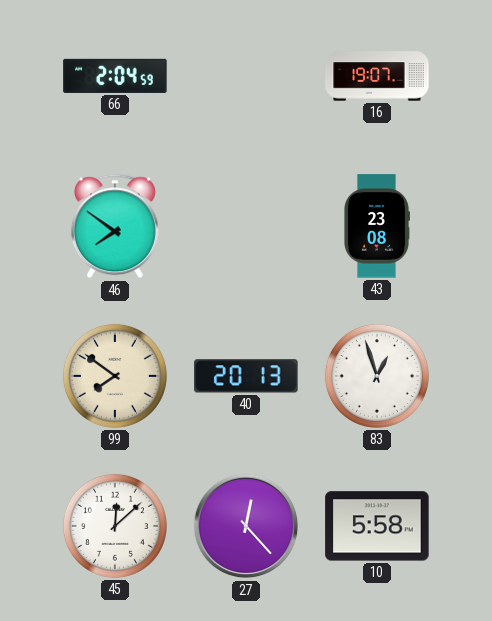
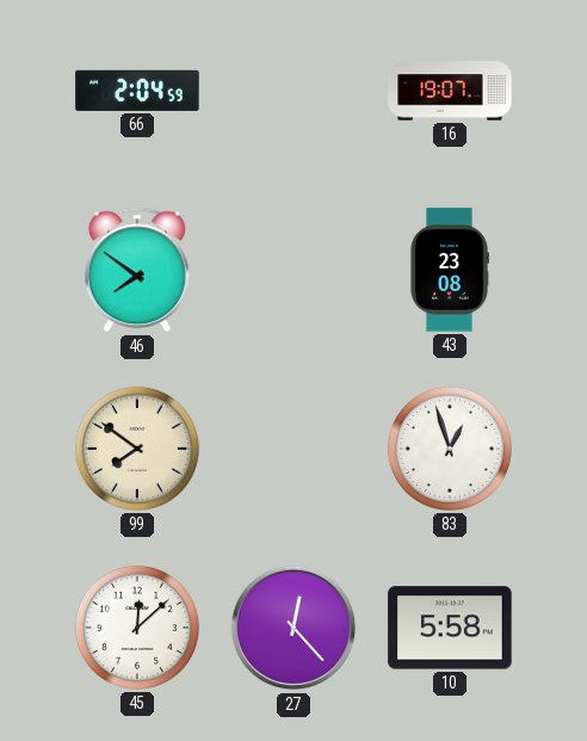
40: 20:13 -> none
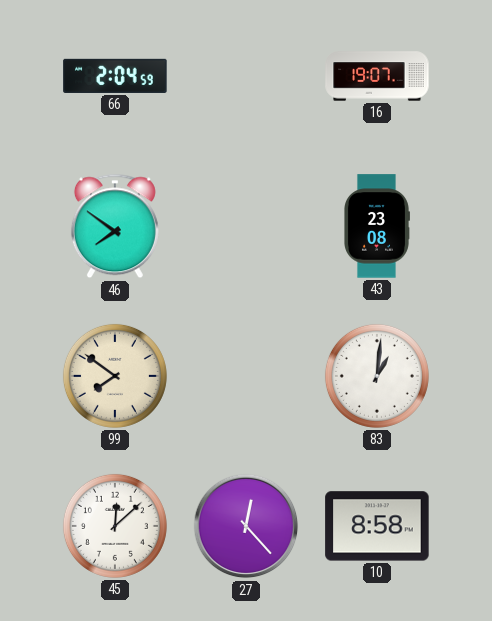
83: 12:57 -> 1:01
10: 5:58 -> 8:58
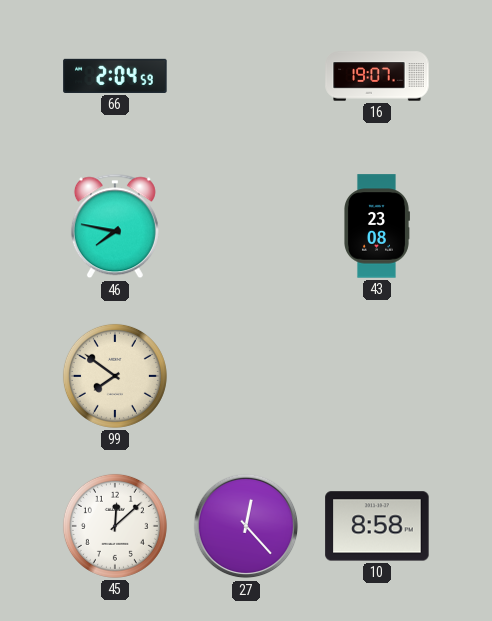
46: 7:51 -> 7:47
83: 1:01 -> none
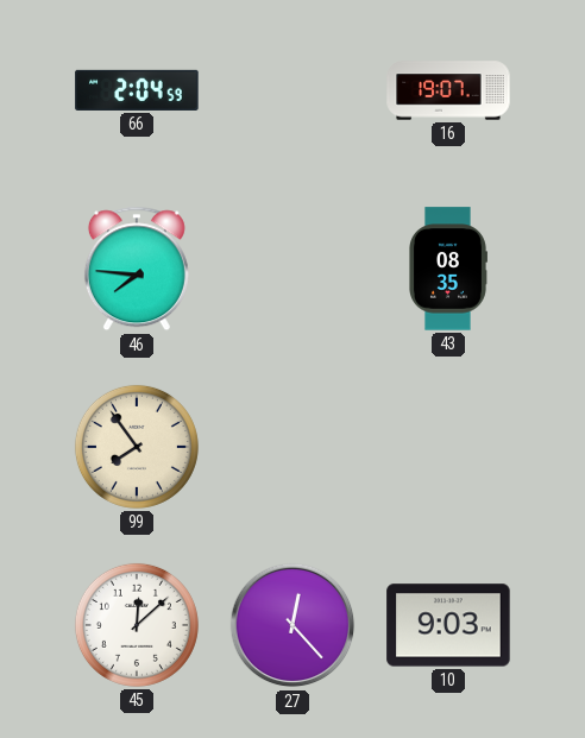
46: 7:47 -> 7:46
43: 23:08 -> 08:35
99: 7:51 -> 7:54
10: 8:58 -> 9:03
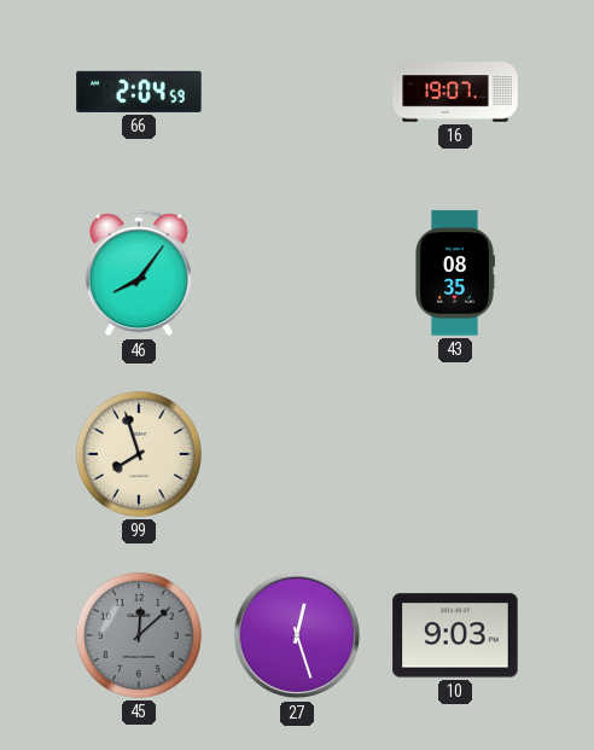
46: 7:46 -> 8:06
99: 7:54 -> 7:57
45 dial: white -> grey
27: 12:23 -> 12:27
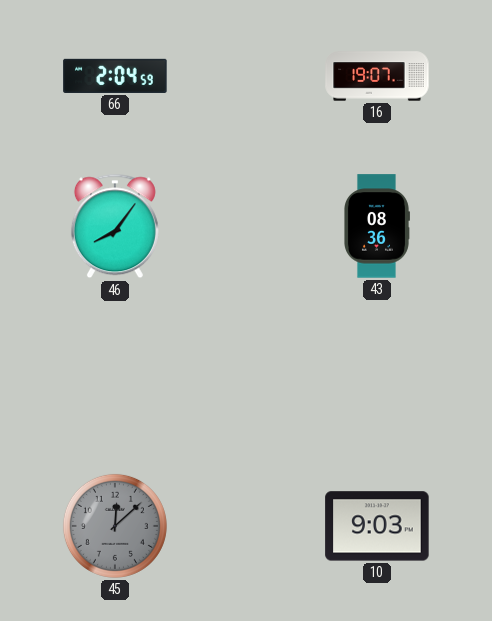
43: 08:35 -> 08:36
99: 7:57 -> none
27: 12:27 -> none
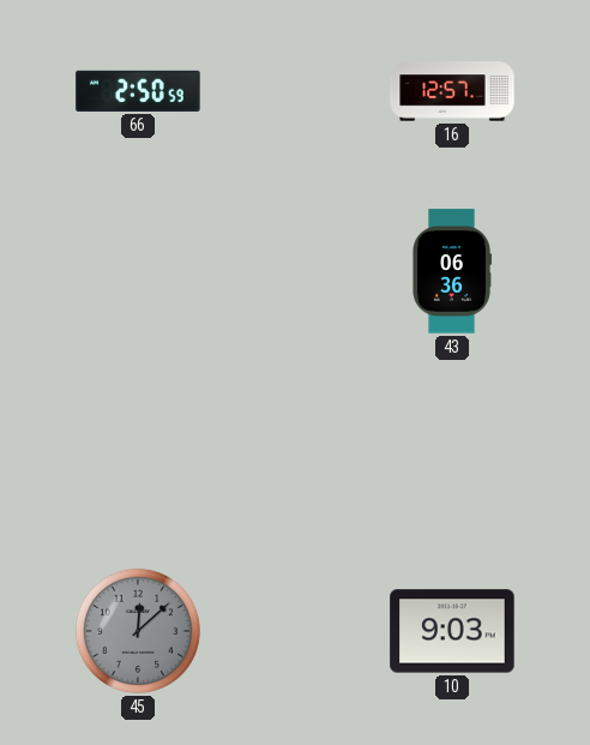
66: 2:04 -> 2:50
16: 19:07 -> 12:57
46: 8:06 -> none
43: 08:36 -> 06:36
